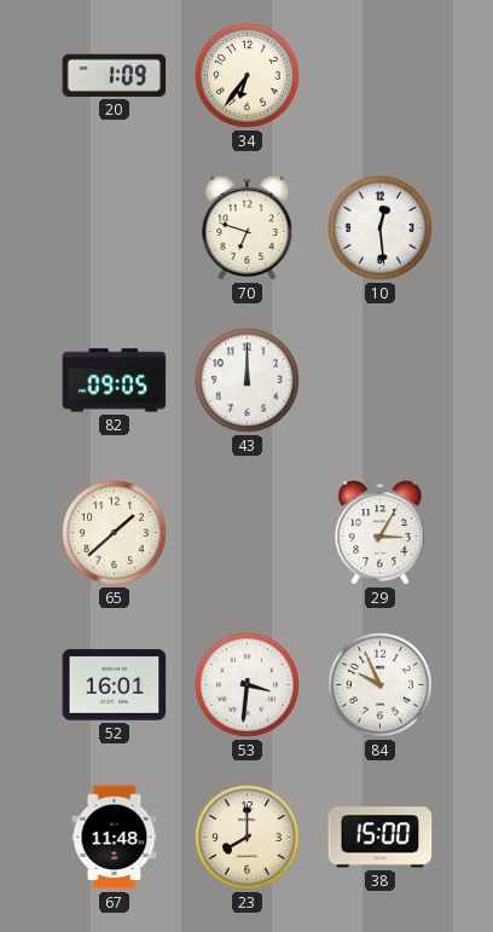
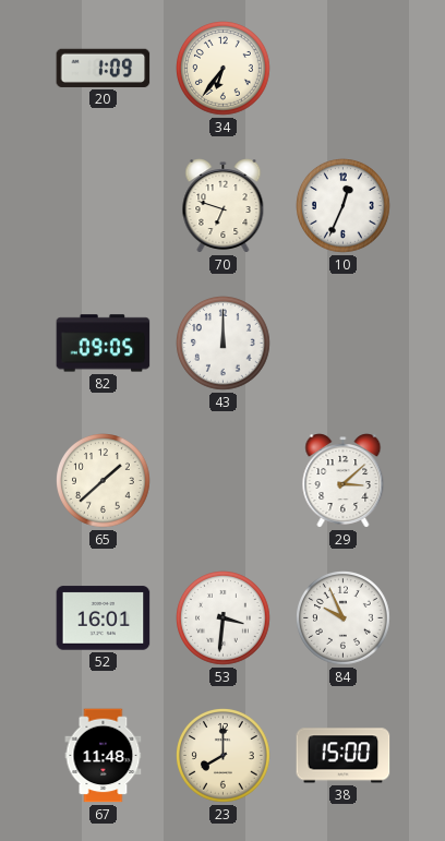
10: 12:29 -> 12:34
29: 3:05 -> 3:08
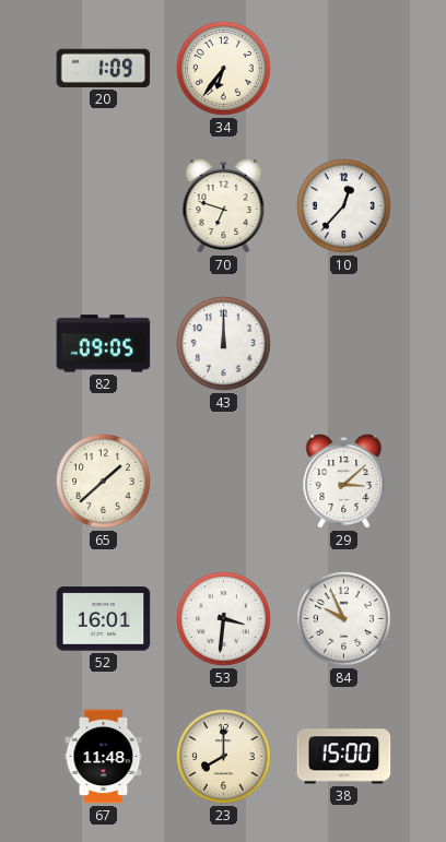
10: 12:34 -> 12:37
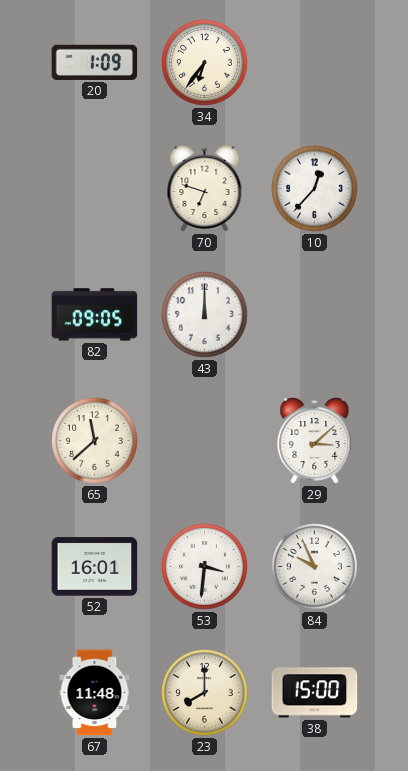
65: 1:38 -> 11:38
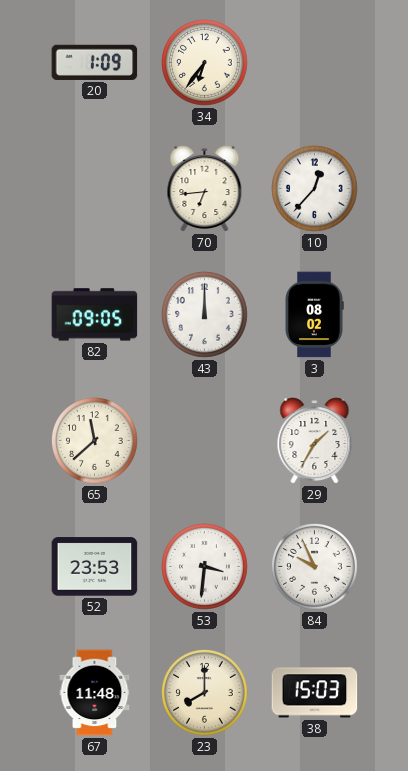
70: 6:48 -> 6:44
3: none -> 08:02
29: 3:08 -> 1:35
52: 16:01 -> 23:53
38: 15:00 -> 15:03
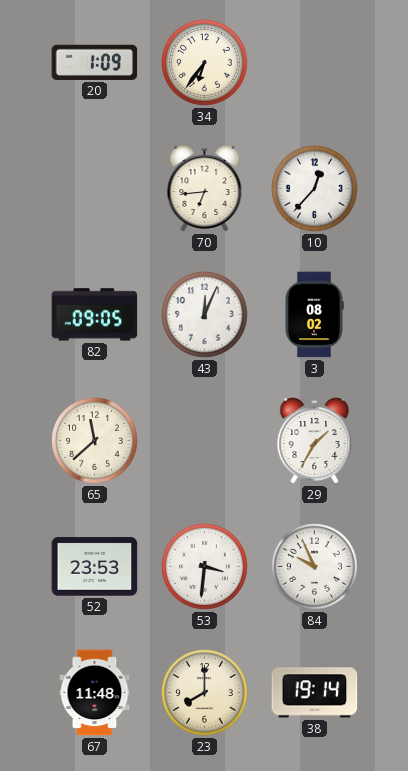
43: 12:00 -> 12:04
38: 15:03 -> 19:14
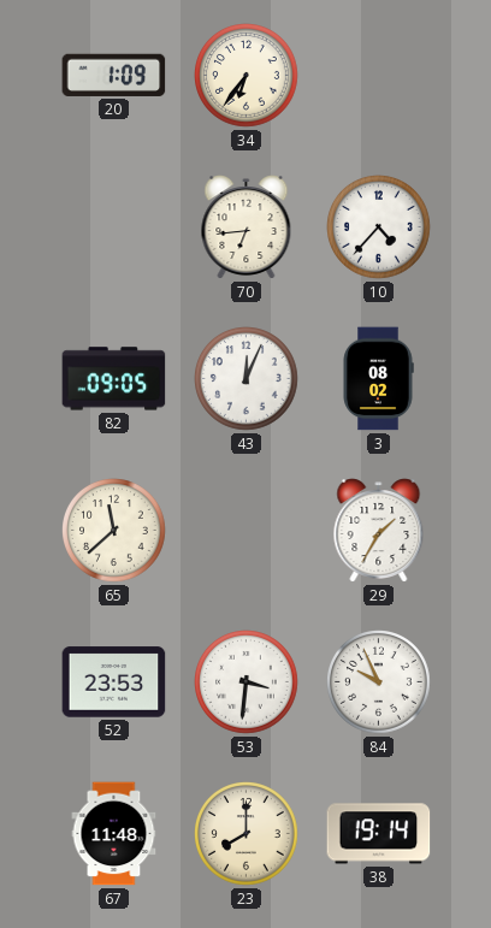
10: 12:37 -> 4:37
